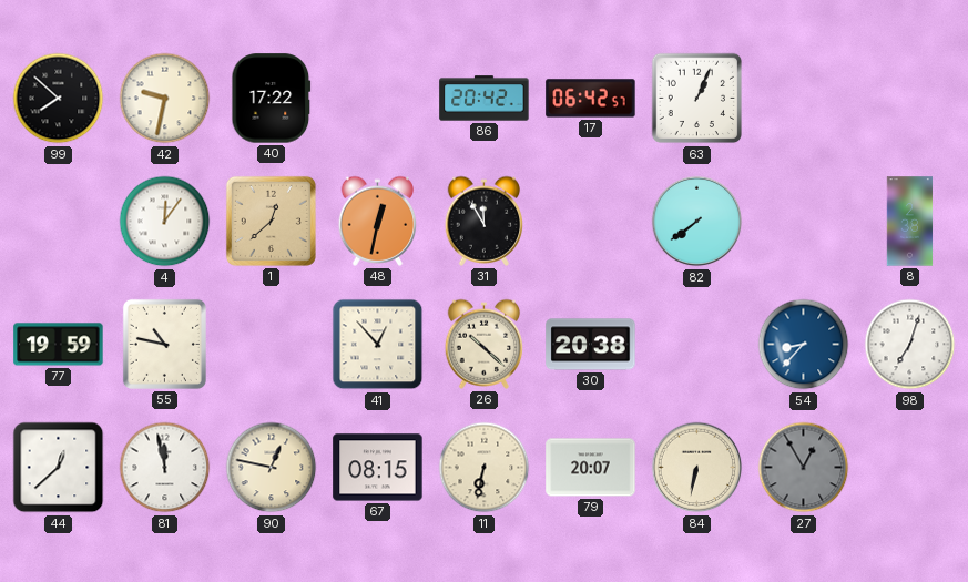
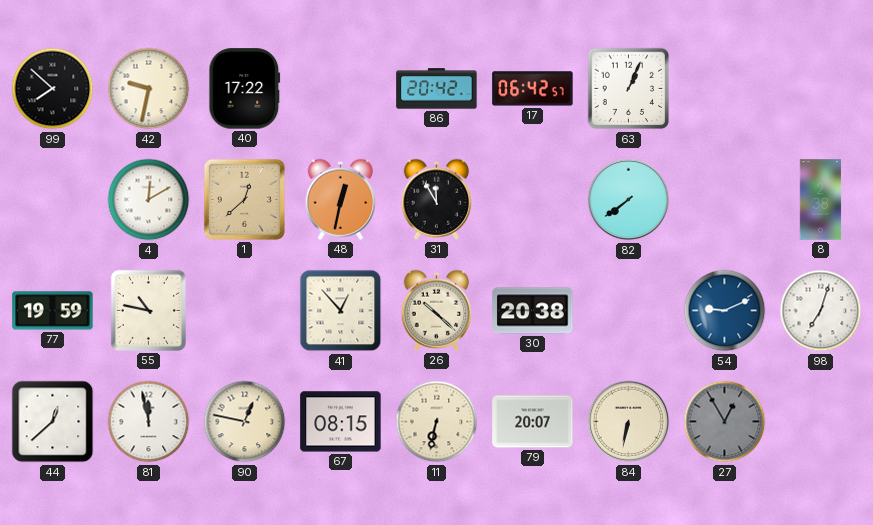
4: 12:06 -> 12:10
54: 8:37 -> 9:11
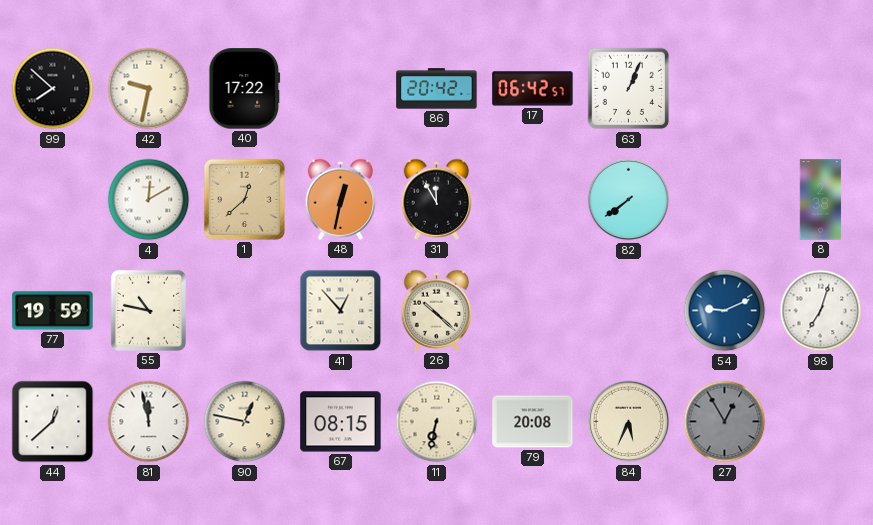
30: 20:38 -> none
79: 20:07 -> 20:08
84: 6:32 -> 5:34
